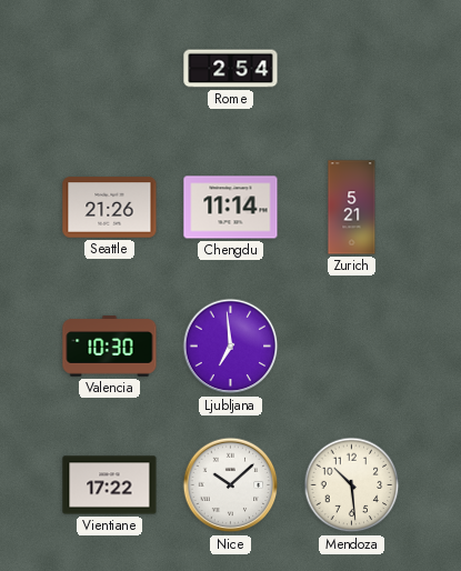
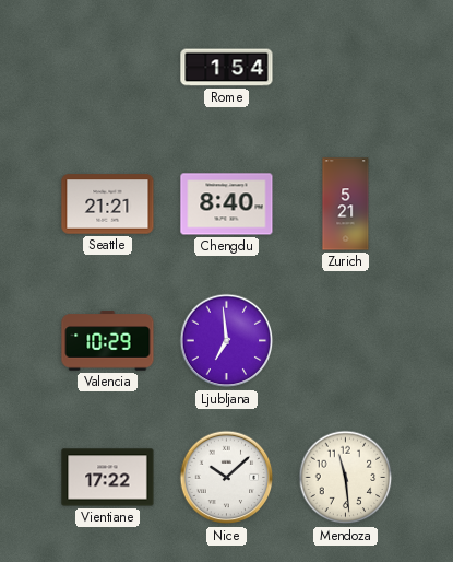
Rome: 2:54 -> 1:54
Seattle: 21:26 -> 21:21
Chengdu: 11:14 -> 8:40
Valencia: 10:30 -> 10:29
Mendoza: 10:29 -> 11:29
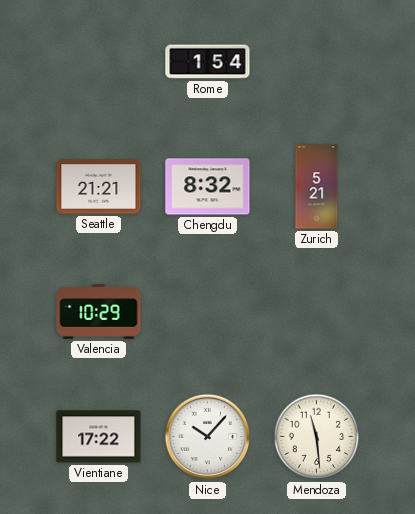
Chengdu: 8:40 -> 8:32
Ljubljana: 6:59 -> none
Nice: 10:08 -> 10:07
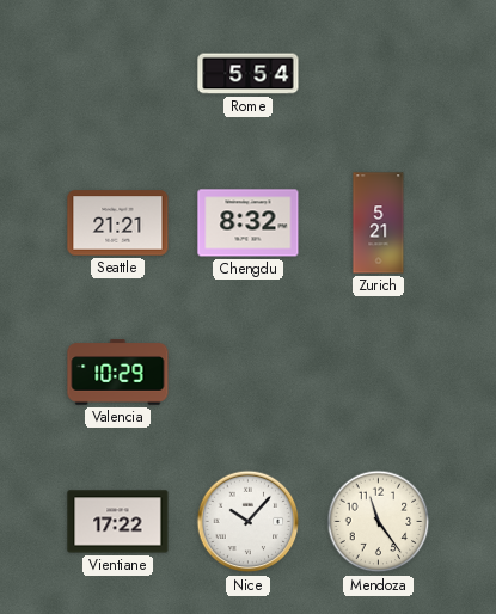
Rome: 1:54 -> 5:54
Mendoza: 11:29 -> 11:24
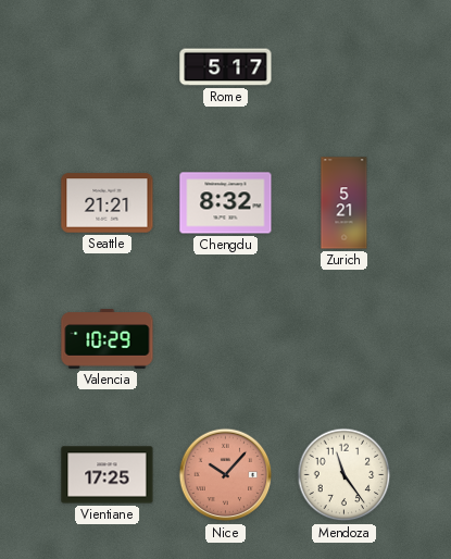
Rome: 5:54 -> 5:17
Vientiane: 17:22 -> 17:25
Nice dial: white -> salmon
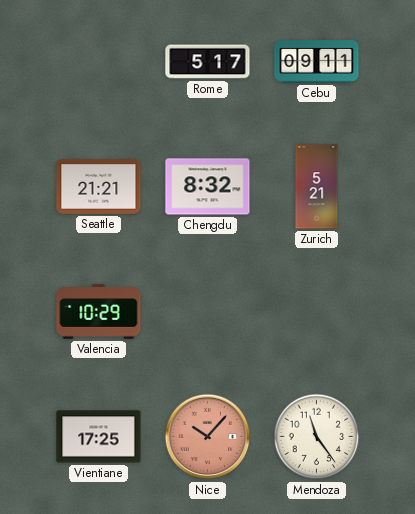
Cebu: none -> 09:11
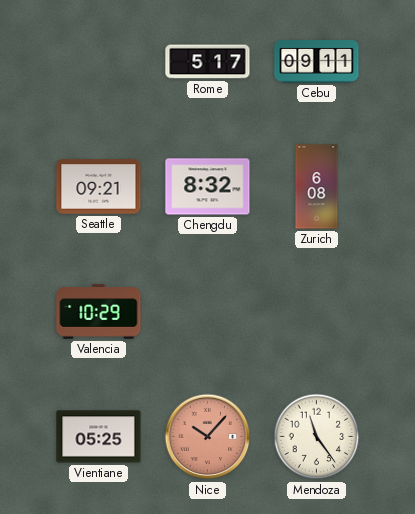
Seattle: 21:21 -> 09:21
Zurich: 5:21 -> 6:08
Vientiane: 17:25 -> 05:25
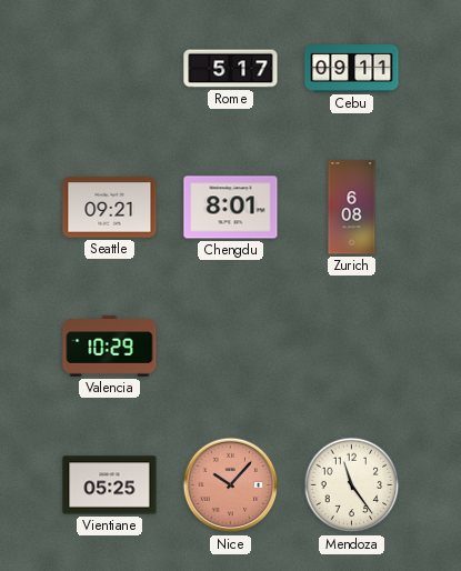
Chengdu: 8:32 -> 8:01
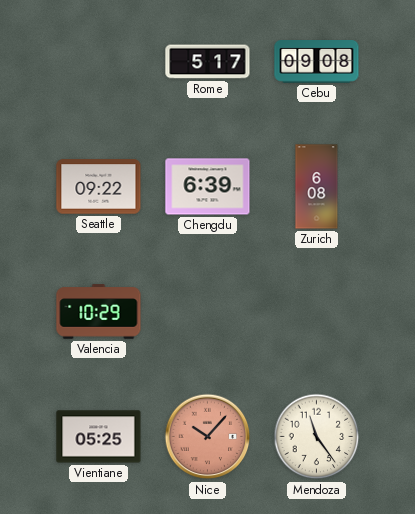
Cebu: 09:11 -> 09:08
Seattle: 09:21 -> 09:22
Chengdu: 8:01 -> 6:39
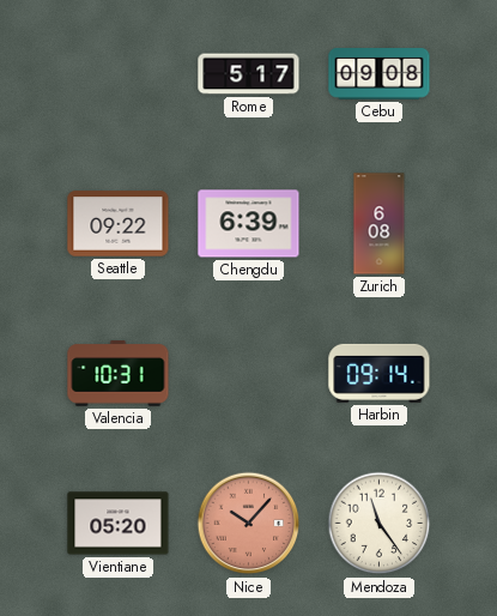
Valencia: 10:29 -> 10:31
Harbin: none -> 09:14
Vientiane: 05:25 -> 05:20
